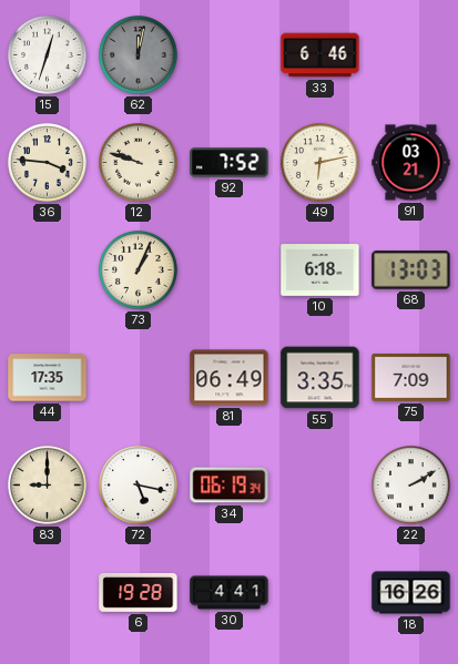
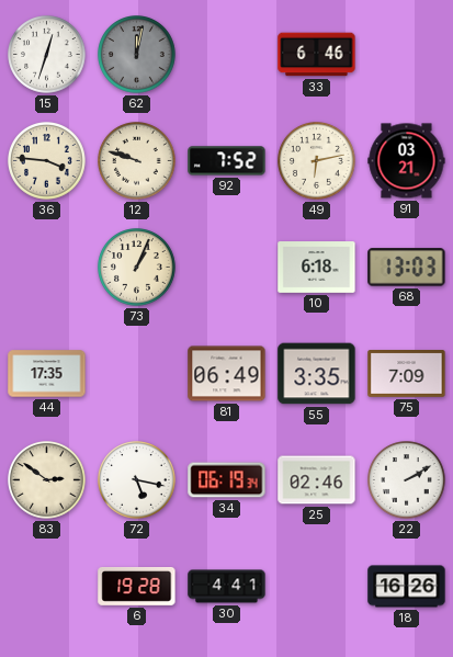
83: 9:00 -> 2:51
25: none -> 02:46
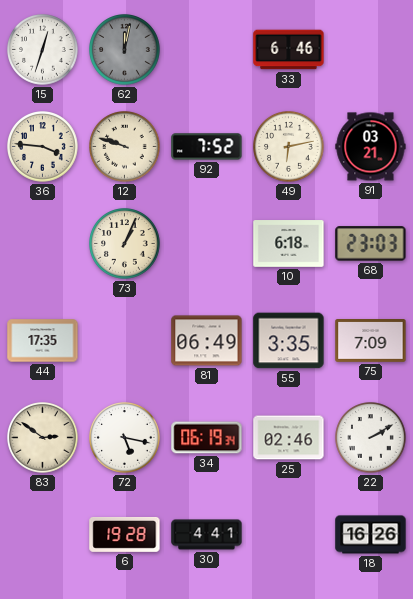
68: 13:03 -> 23:03
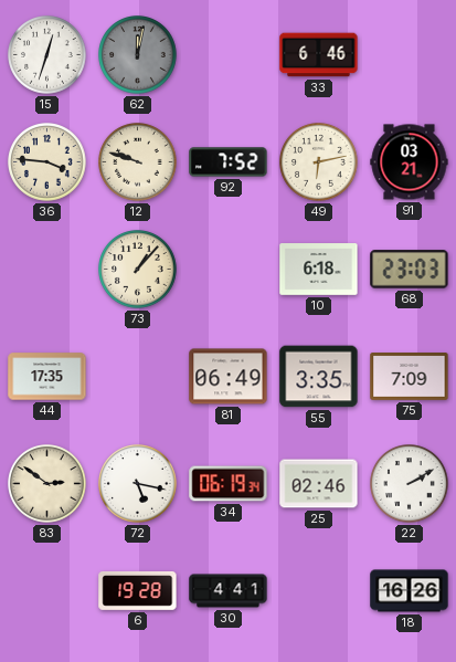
73: 1:04 -> 1:07
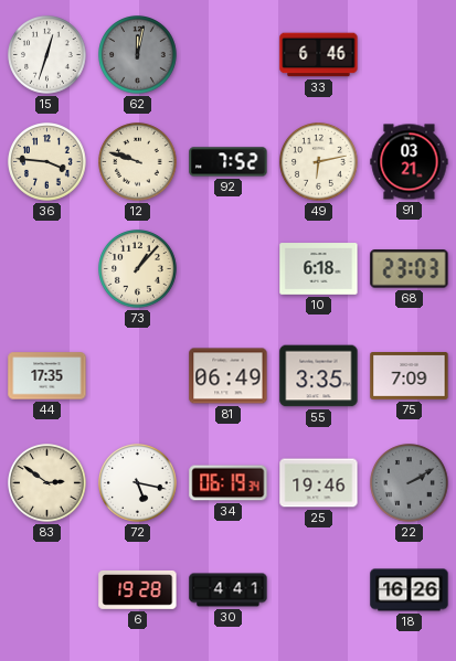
25: 02:46 -> 19:46
22 dial: white -> grey
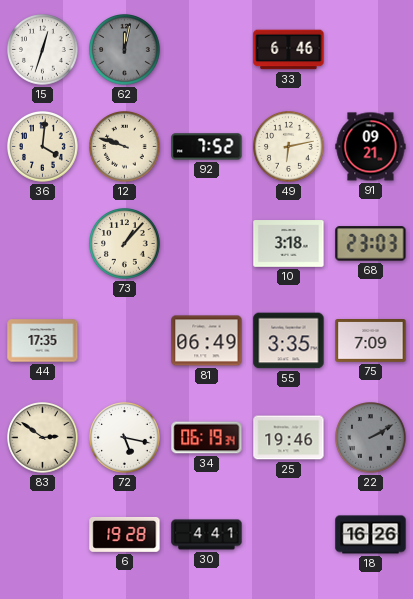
36: 3:46 -> 4:01
91: 03:21 -> 09:21
10: 6:18 -> 3:18
